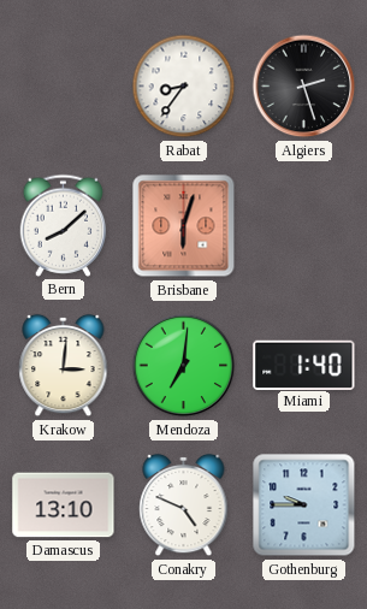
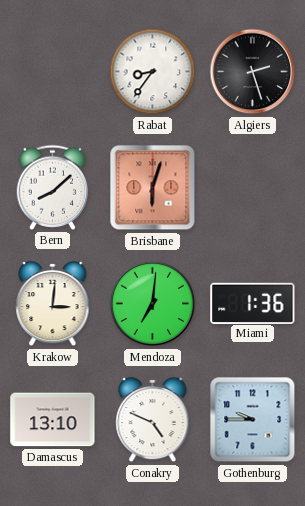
Miami: 1:40 -> 1:36
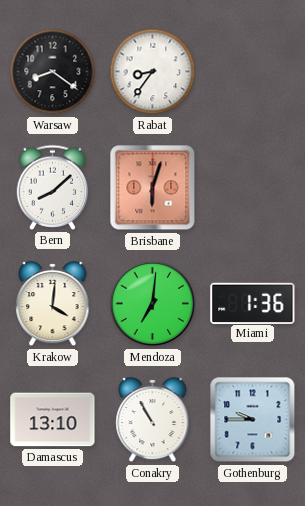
Warsaw: none -> 8:21
Algiers: 2:27 -> none
Krakow: 3:01 -> 4:01
Conakry: 4:49 -> 10:55
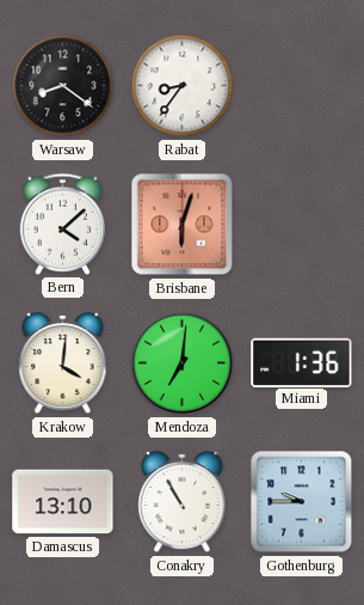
Bern: 8:08 -> 4:08
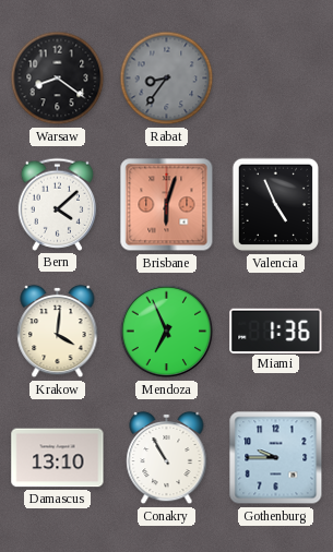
Rabat dial: white -> grey
Valencia: none -> 4:56
Mendoza: 7:01 -> 6:56
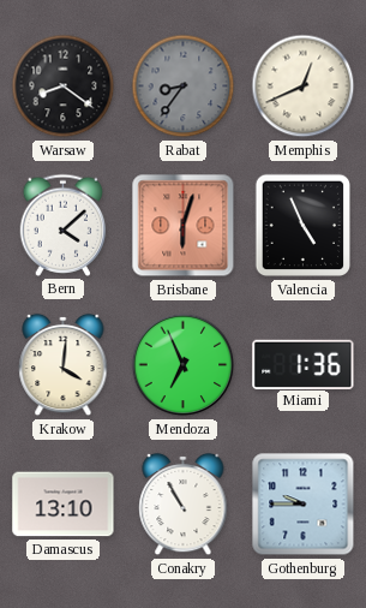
Memphis: none -> 12:41
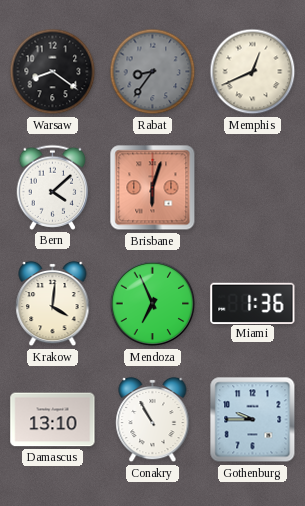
Valencia: 4:56 -> none
